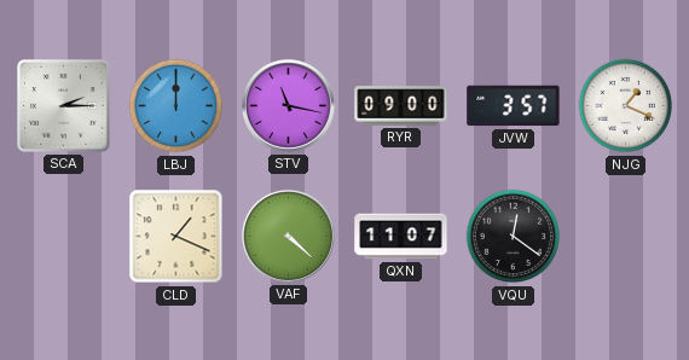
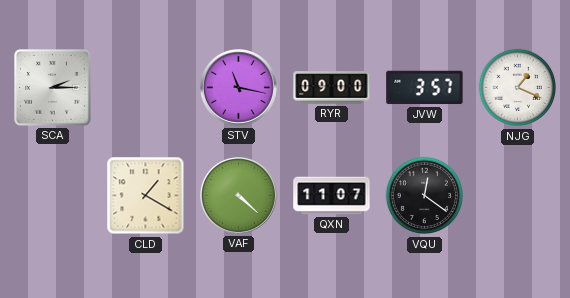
LBJ: 12:00 -> none
CLD: 1:19 -> 1:20
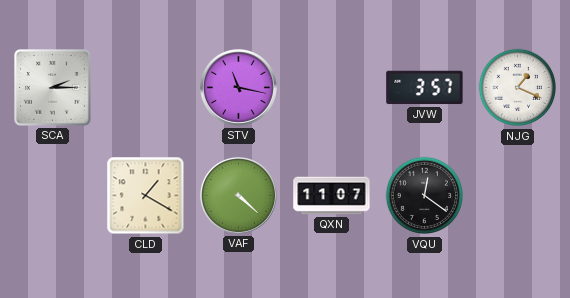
RYR: 09:00 -> none
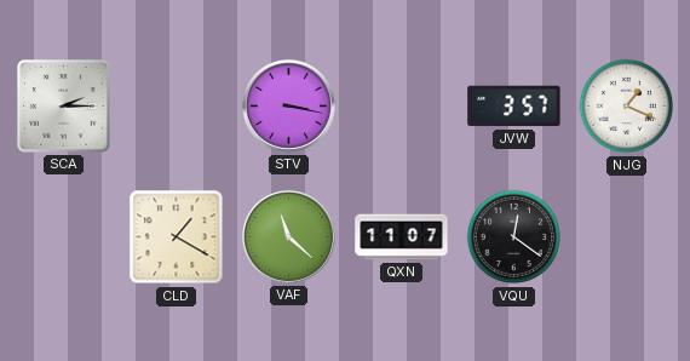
STV: 11:17 -> 3:17
VAF: 4:22 -> 11:22
